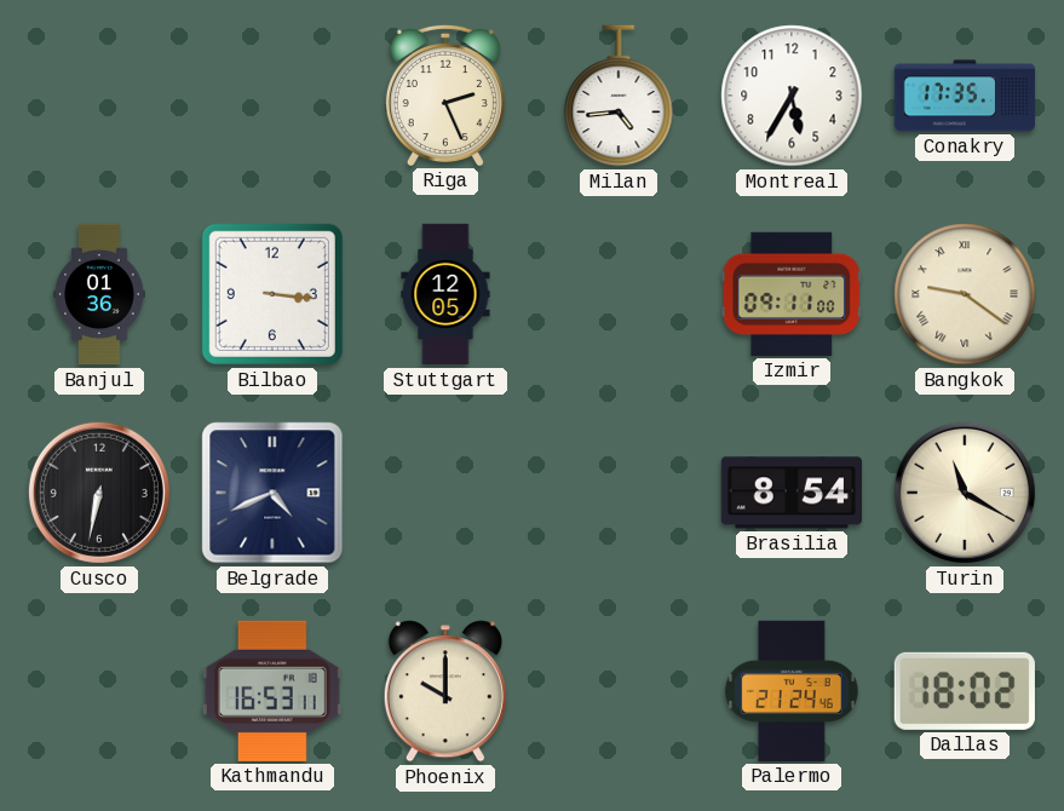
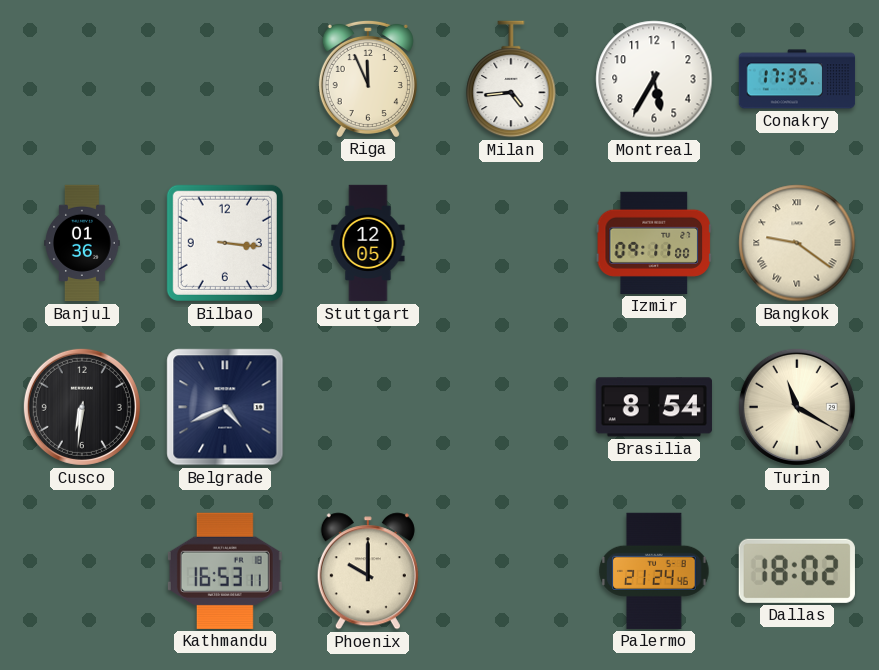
Riga: 2:26 -> 11:56
Cusco: 6:32 -> 6:31
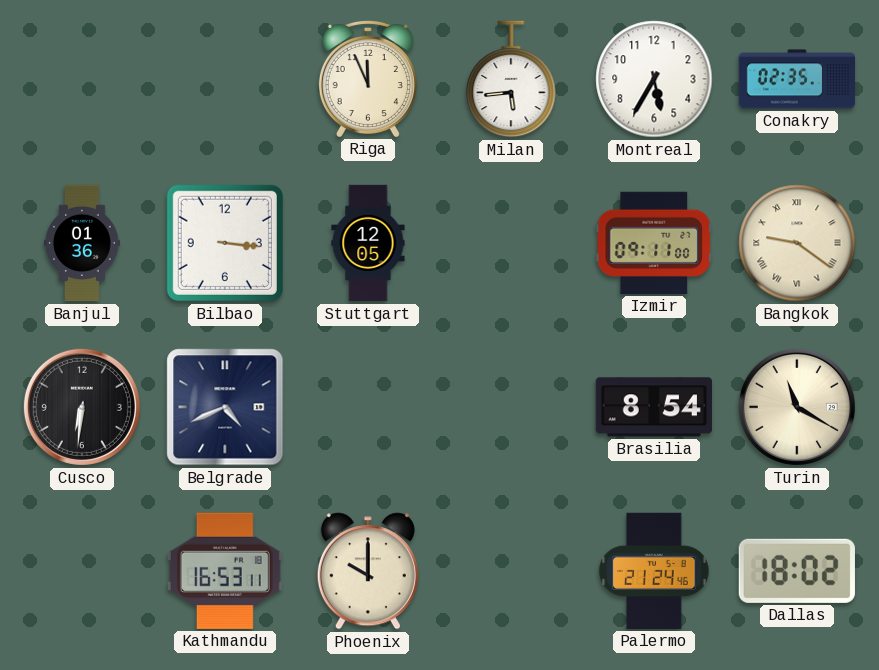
Milan: 4:44 -> 5:44
Conakry: 17:35 -> 02:35
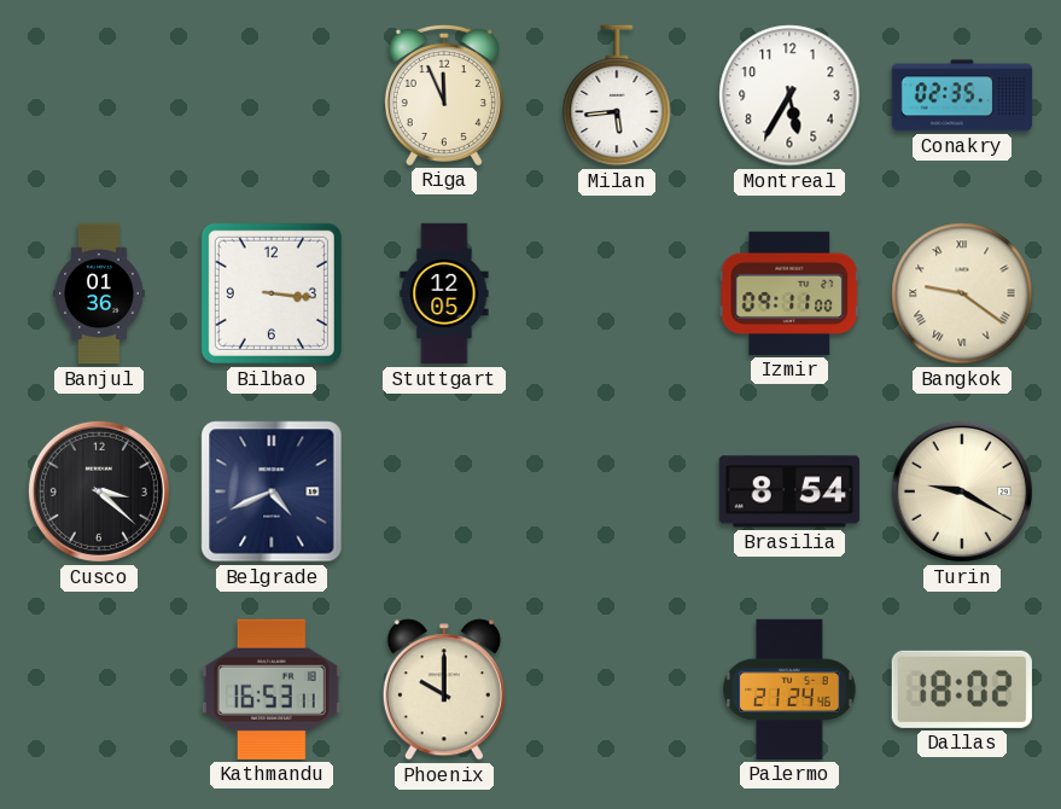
Cusco: 6:31 -> 3:22
Turin: 11:20 -> 9:20
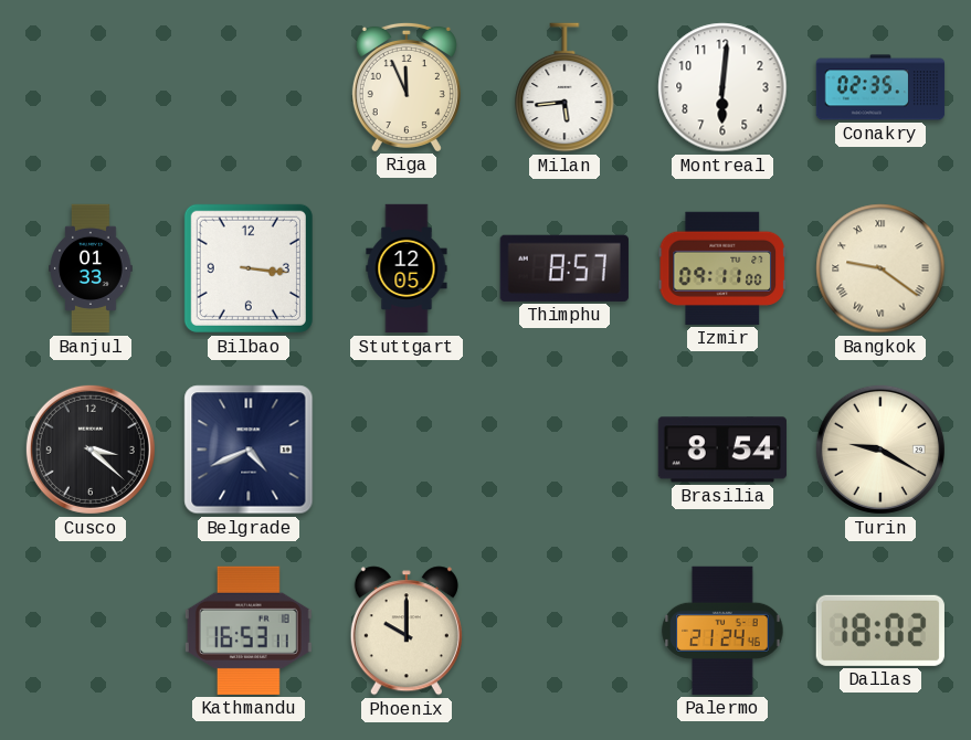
Montreal: 5:35 -> 6:01
Banjul: 01:36 -> 01:33
Thimphu: none -> 8:57
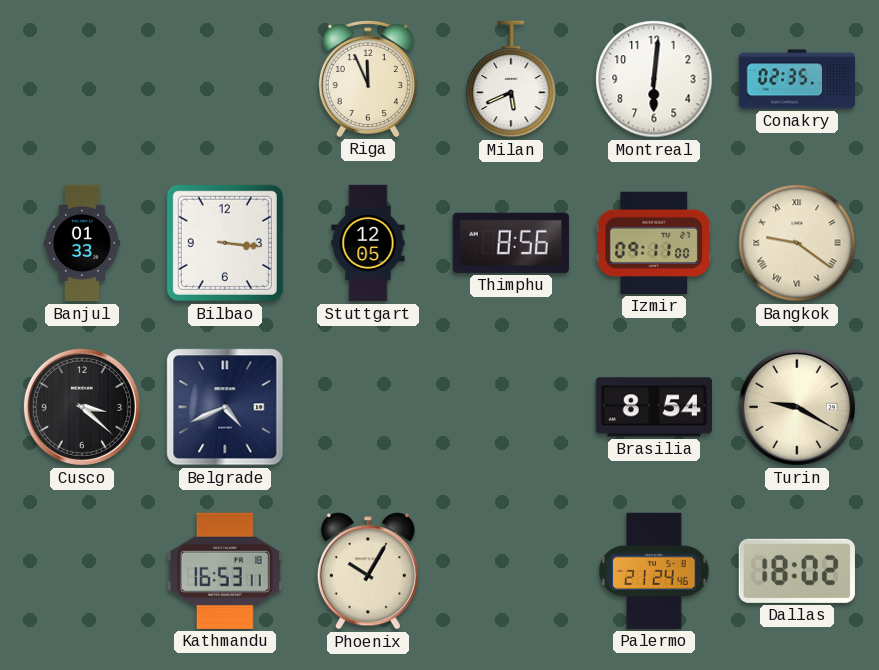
Milan: 5:44 -> 5:41
Thimphu: 8:57 -> 8:56
Phoenix: 10:00 -> 10:05
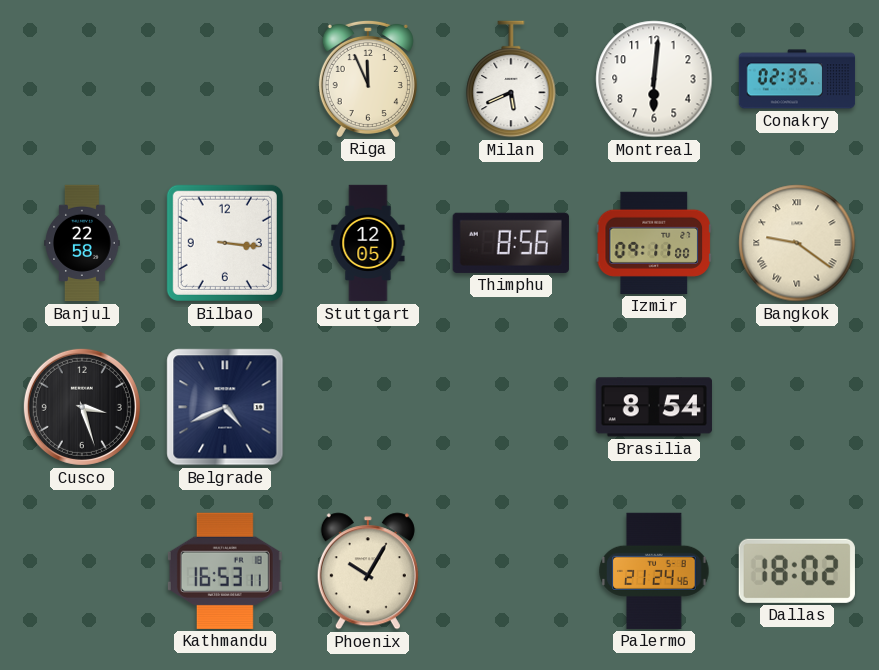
Banjul: 01:33 -> 22:58
Cusco: 3:22 -> 3:27
Turin: 9:20 -> none
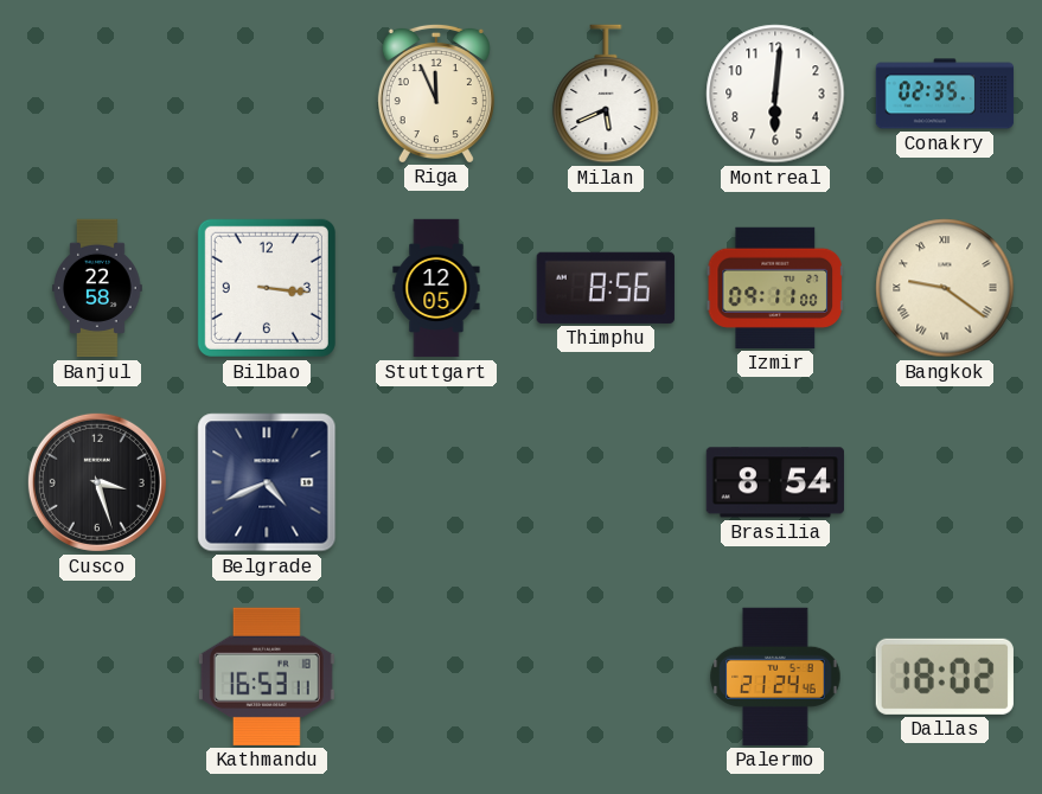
Phoenix: 10:05 -> none
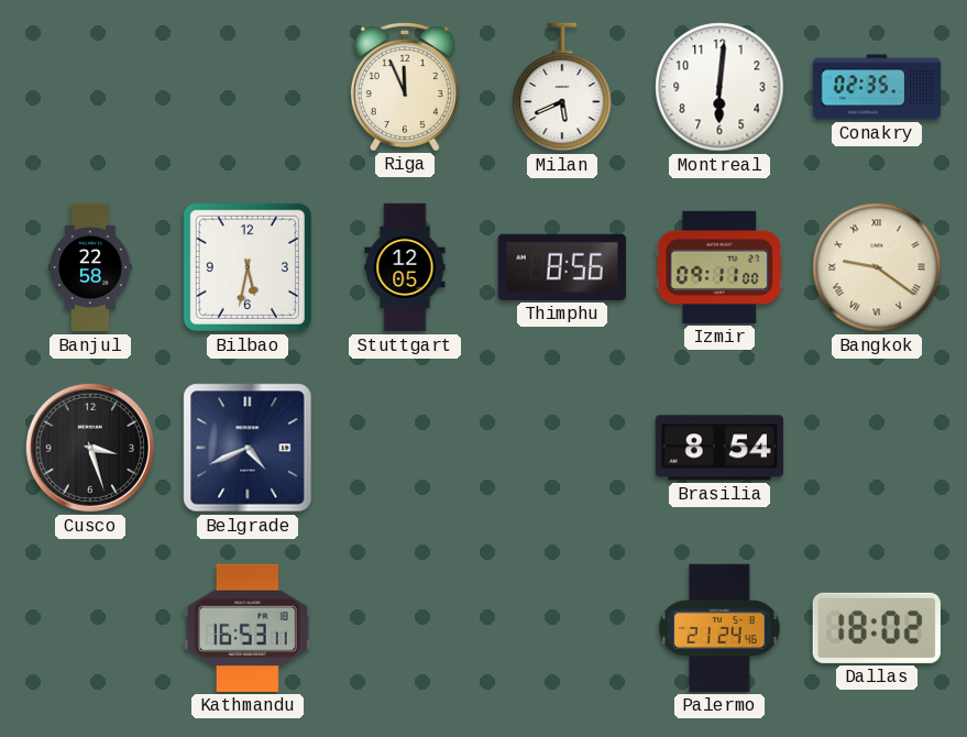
Bilbao: 3:16 -> 5:32
